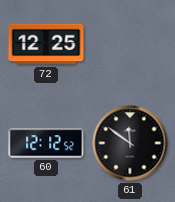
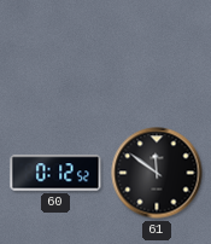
72: 12:25 -> none
60: 12:12 -> 0:12
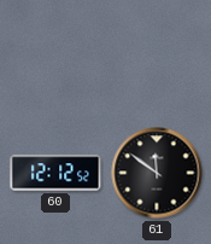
60: 0:12 -> 12:12
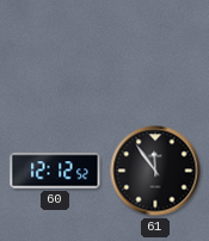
61: 11:51 -> 11:54
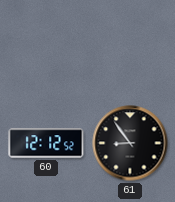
61: 11:54 -> 8:54
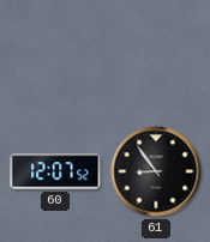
60: 12:12 -> 12:07
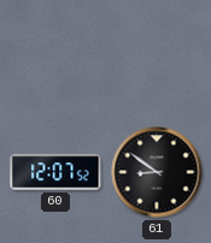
61: 8:54 -> 8:51
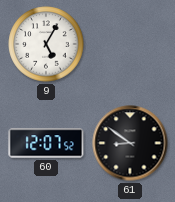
9: none -> 5:05
